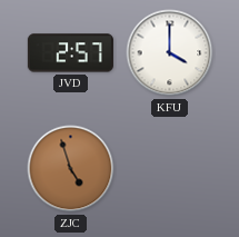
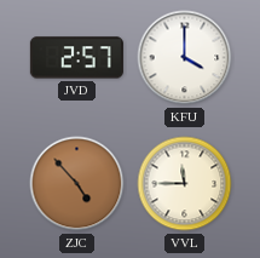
ZJC: 4:57 -> 4:53
VVL: none -> 11:45
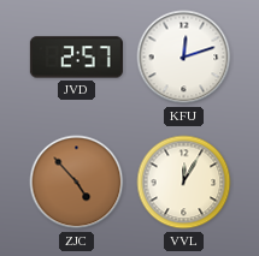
KFU: 4:00 -> 12:12
VVL: 11:45 -> 12:05
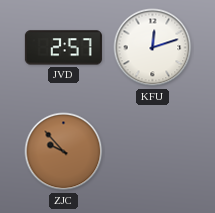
ZJC: 4:53 -> 9:53
VVL: 12:05 -> none
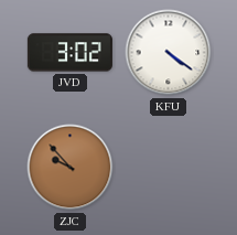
JVD: 2:57 -> 3:02
KFU: 12:12 -> 4:21
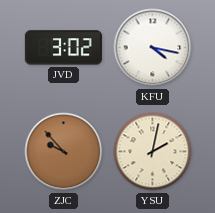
KFU: 4:21 -> 4:17
YSU: none -> 2:02
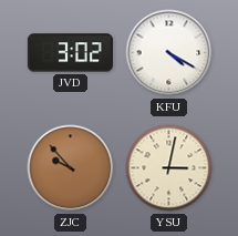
KFU: 4:17 -> 4:20
YSU: 2:02 -> 3:02
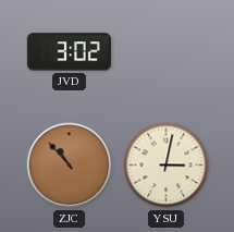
KFU: 4:20 -> none
ZJC: 9:53 -> 10:53
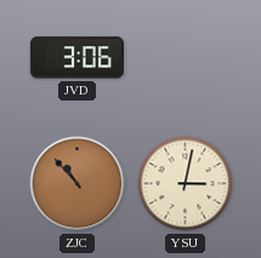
JVD: 3:02 -> 3:06
